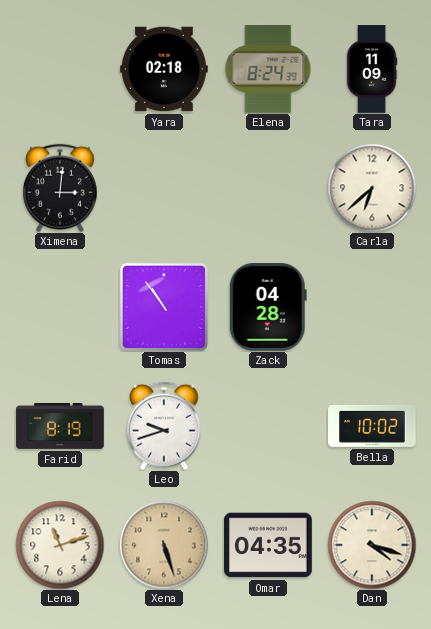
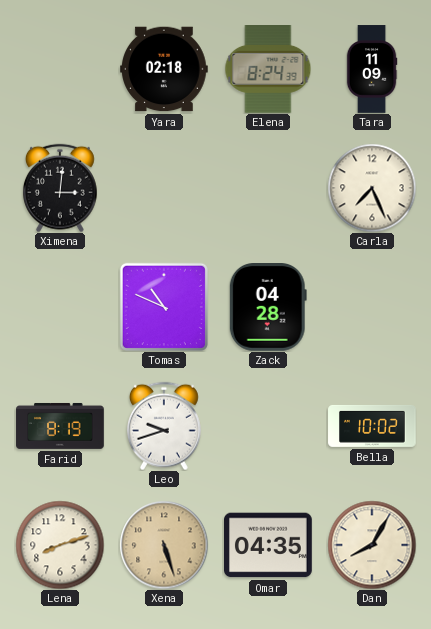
Carla: 6:38 -> 7:26
Tomas: 10:54 -> 10:49
Lena: 11:12 -> 8:12
Dan: 4:18 -> 8:05
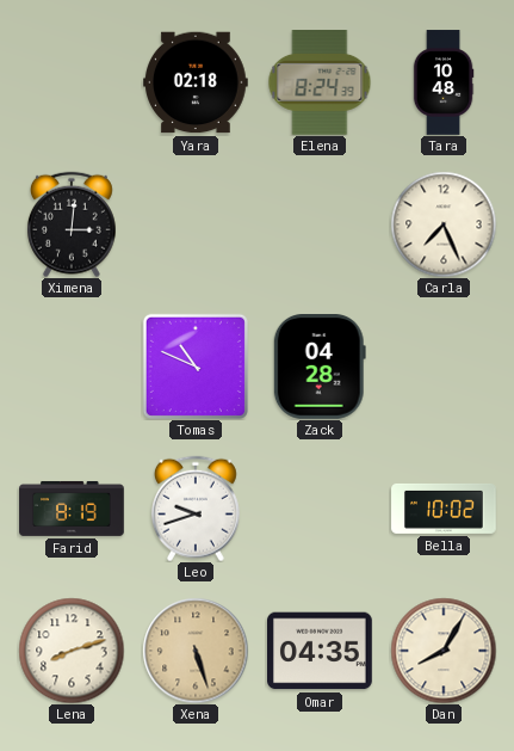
Tara: 11:09 -> 10:48
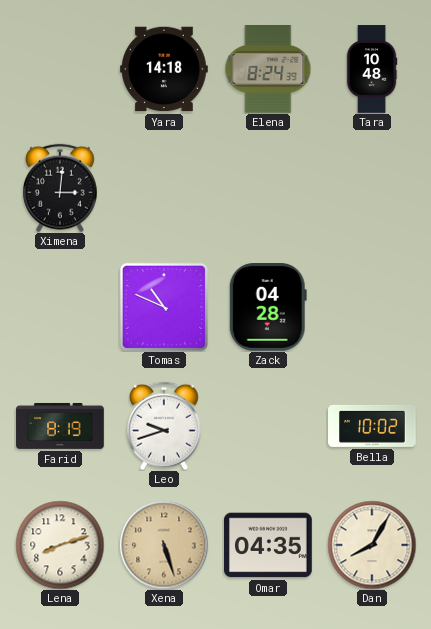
Yara: 02:18 -> 14:18
Carla: 7:26 -> none
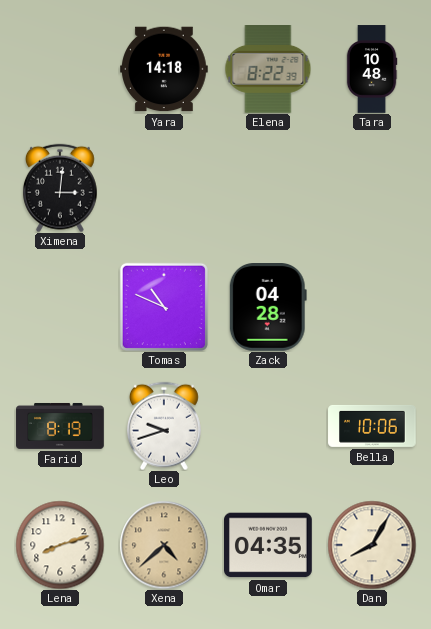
Elena: 8:24 -> 8:22
Bella: 10:02 -> 10:06
Xena: 5:27 -> 4:38
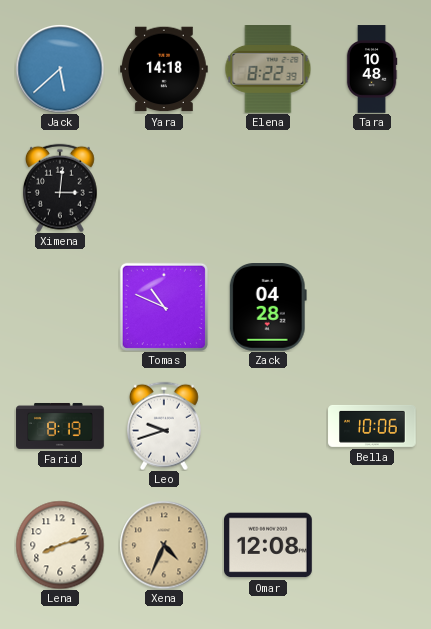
Jack: none -> 5:38
Xena: 4:38 -> 4:34
Omar: 04:35 -> 12:08
Dan: 8:05 -> none
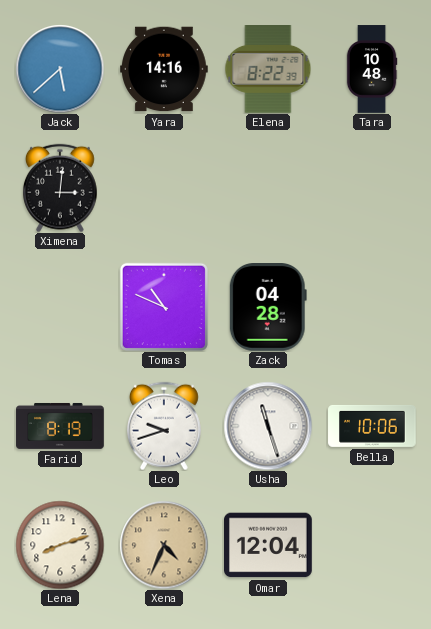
Yara: 14:18 -> 14:16
Usha: none -> 11:27
Omar: 12:08 -> 12:04
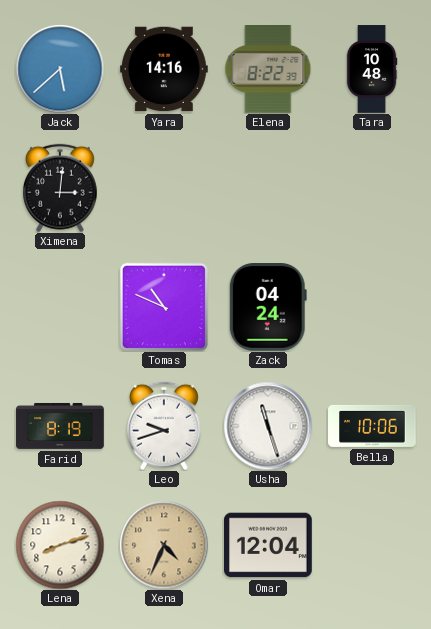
Zack: 04:28 -> 04:24
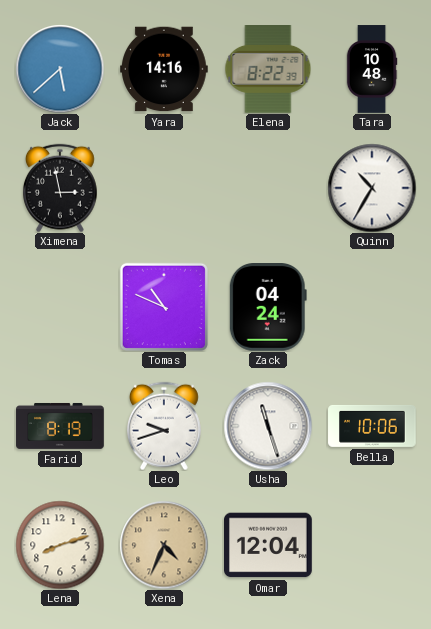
Ximena: 3:01 -> 2:58
Quinn: none -> 10:35
